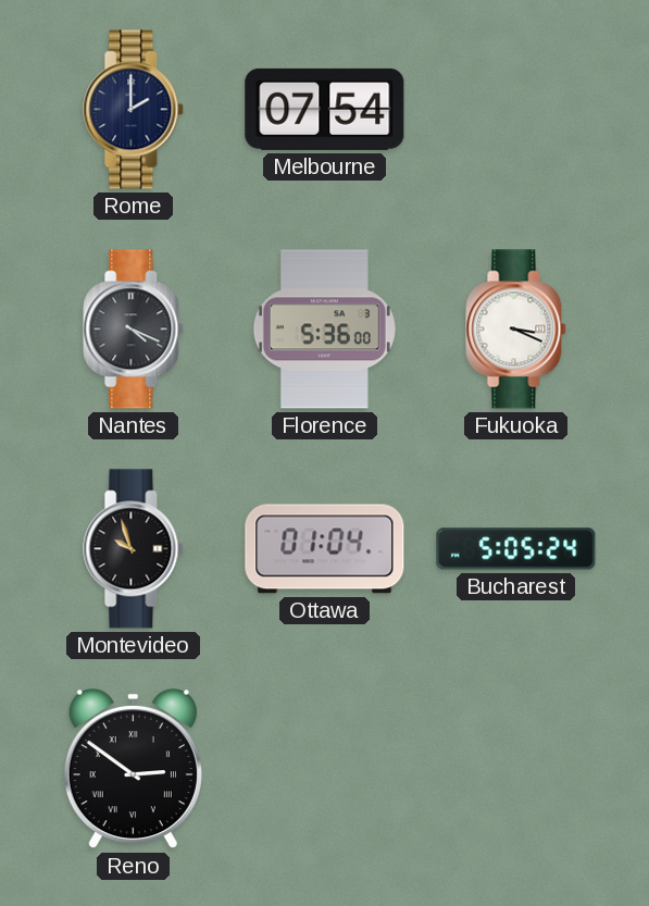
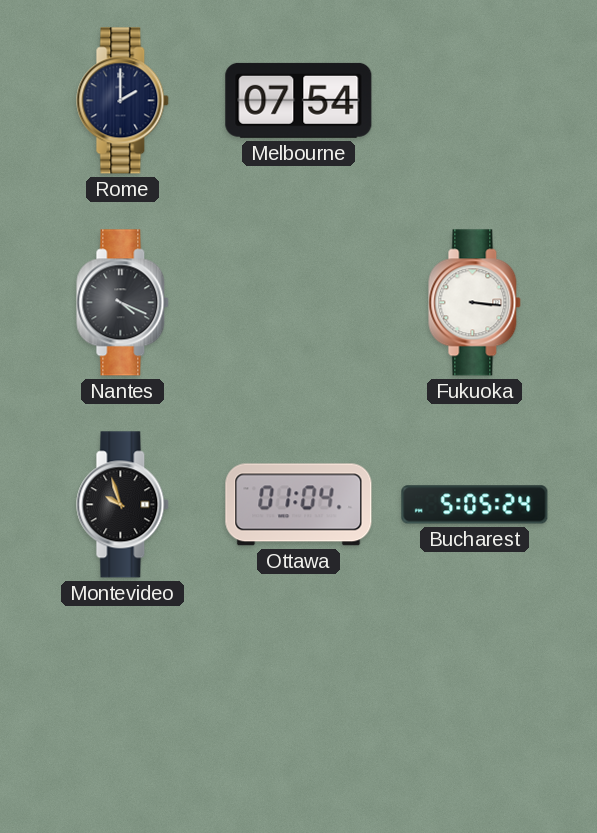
Florence: 5:36 -> none
Fukuoka: 3:19 -> 3:16
Reno: 2:51 -> none
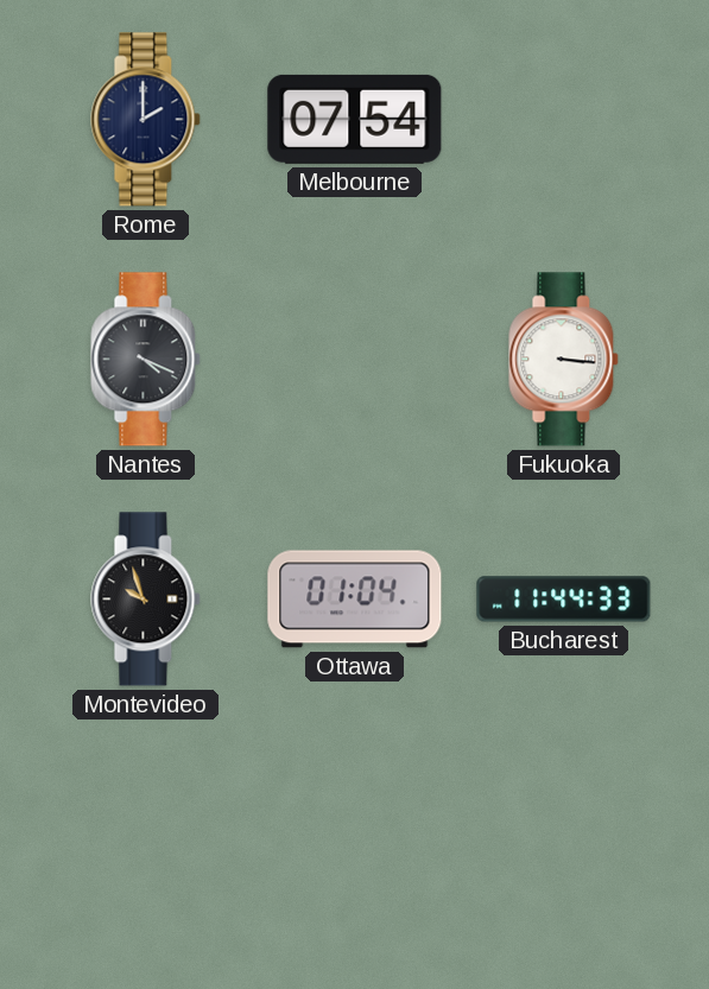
Bucharest: 5:05 -> 11:44
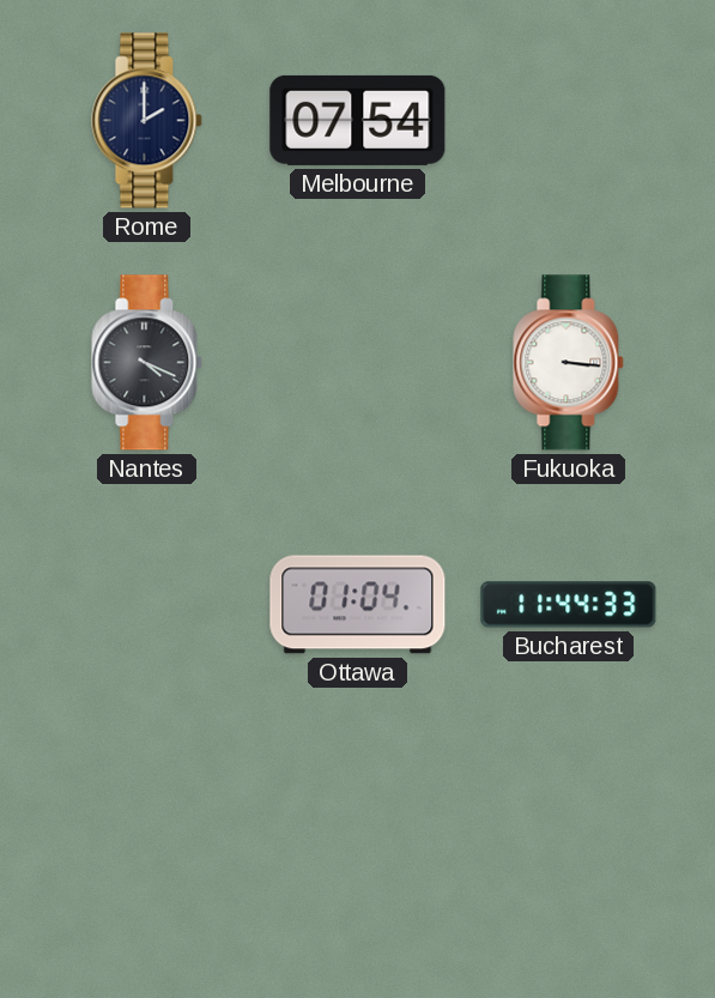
Montevideo: 9:57 -> none
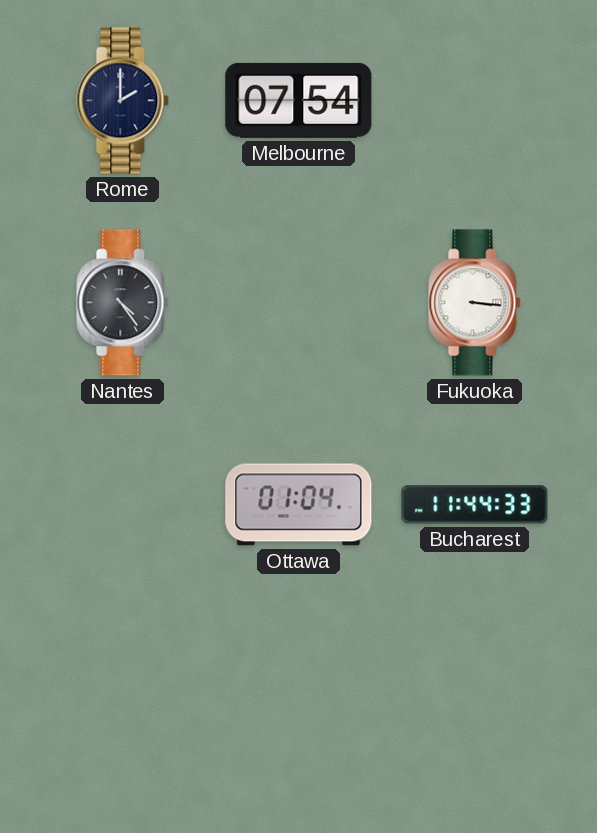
Nantes: 4:19 -> 4:24
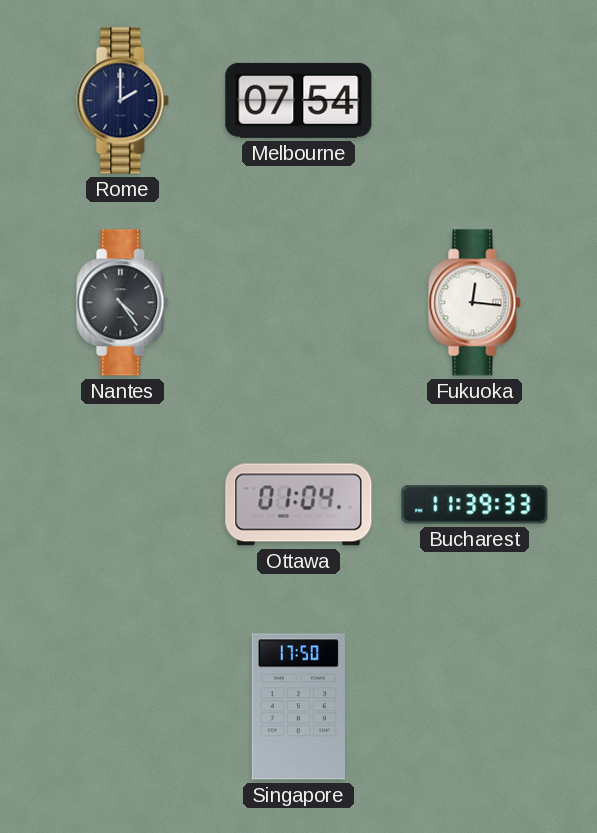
Fukuoka: 3:16 -> 12:16
Bucharest: 11:44 -> 11:39
Singapore: none -> 17:50
